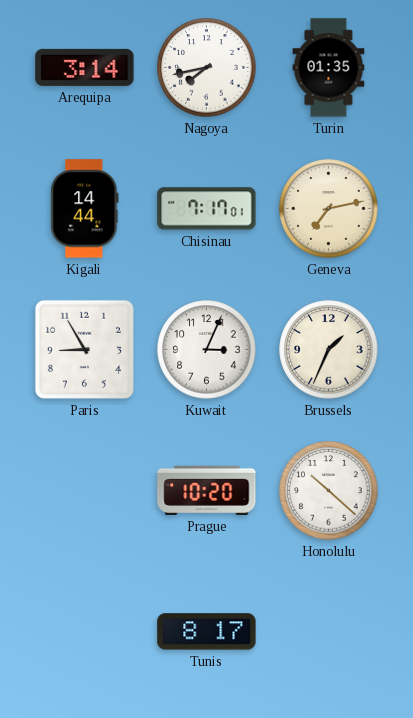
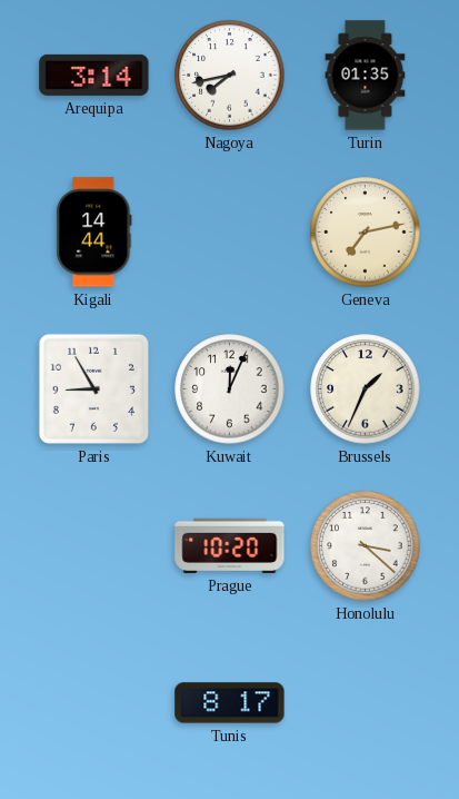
Chisinau: 7:17 -> none
Kuwait: 3:04 -> 12:04
Honolulu: 10:22 -> 3:22
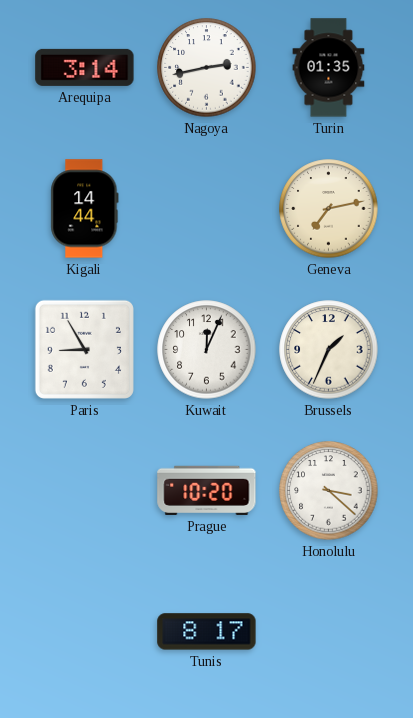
Nagoya: 7:43 -> 2:43
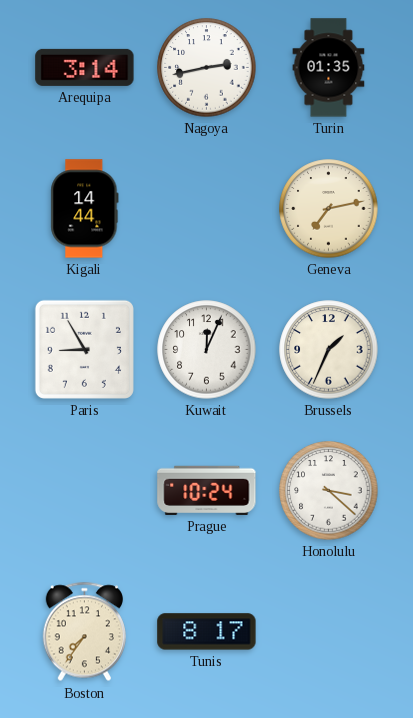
Prague: 10:20 -> 10:24
Boston: none -> 7:36
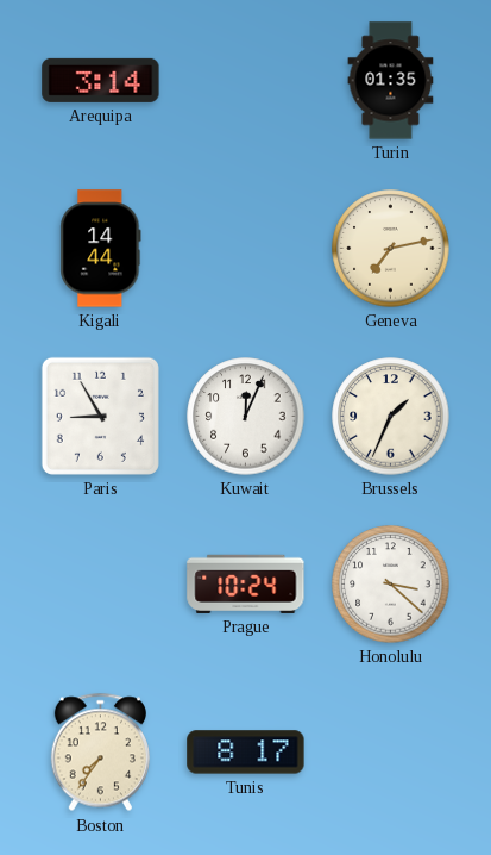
Nagoya: 2:43 -> none
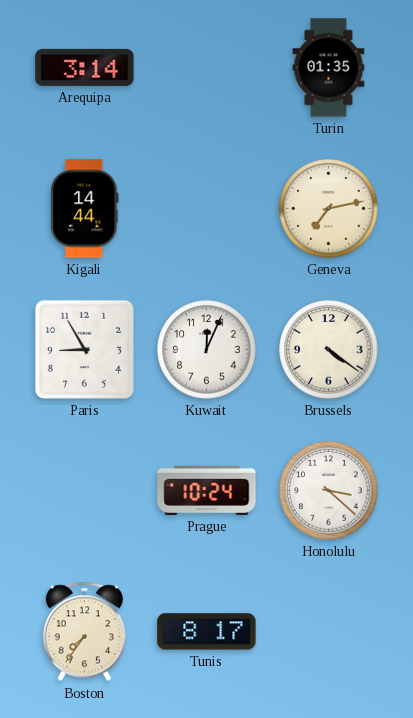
Brussels: 1:34 -> 4:21
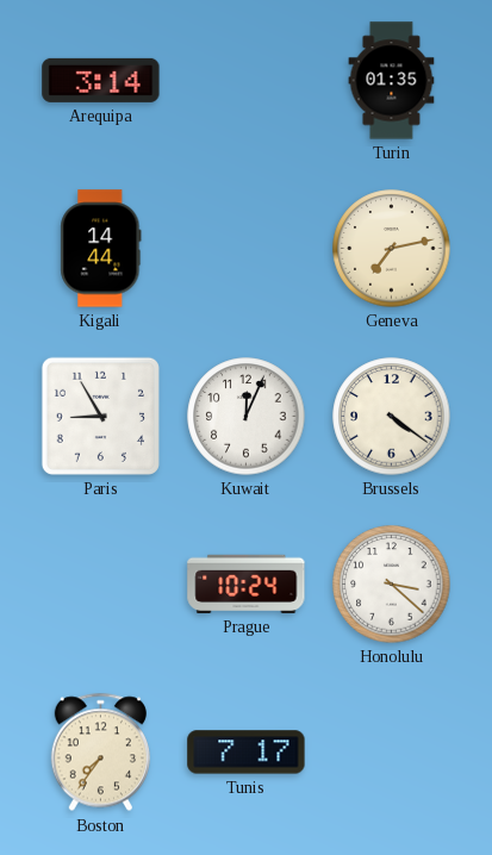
Tunis: 8:17 -> 7:17
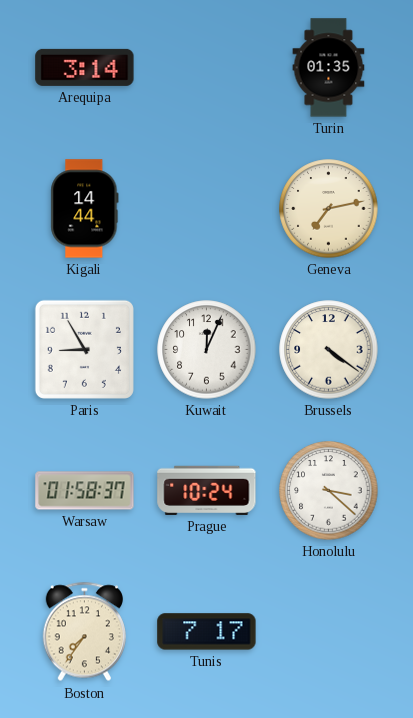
Warsaw: none -> 01:58
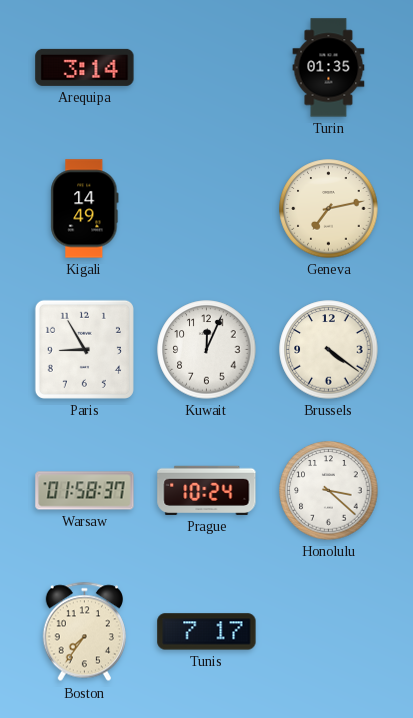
Kigali: 14:44 -> 14:49
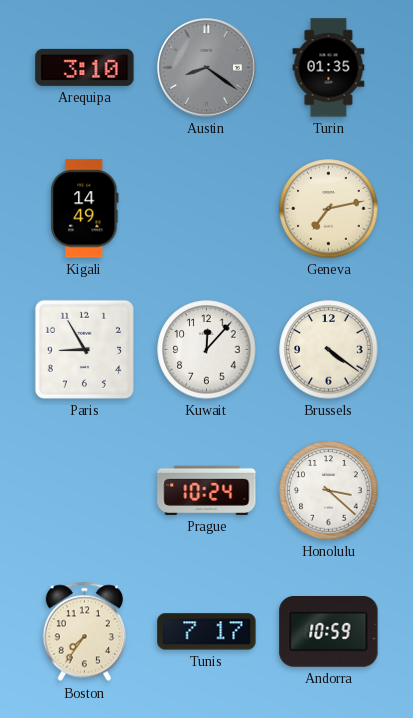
Arequipa: 3:14 -> 3:10
Austin: none -> 8:21
Kuwait: 12:04 -> 12:07
Warsaw: 01:58 -> none
Andorra: none -> 10:59
